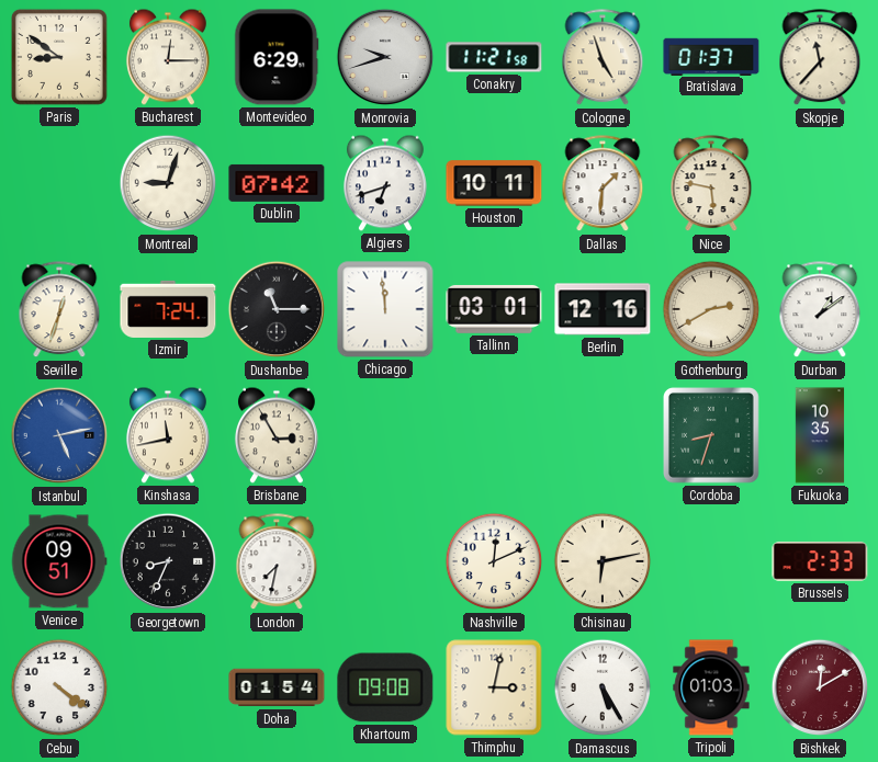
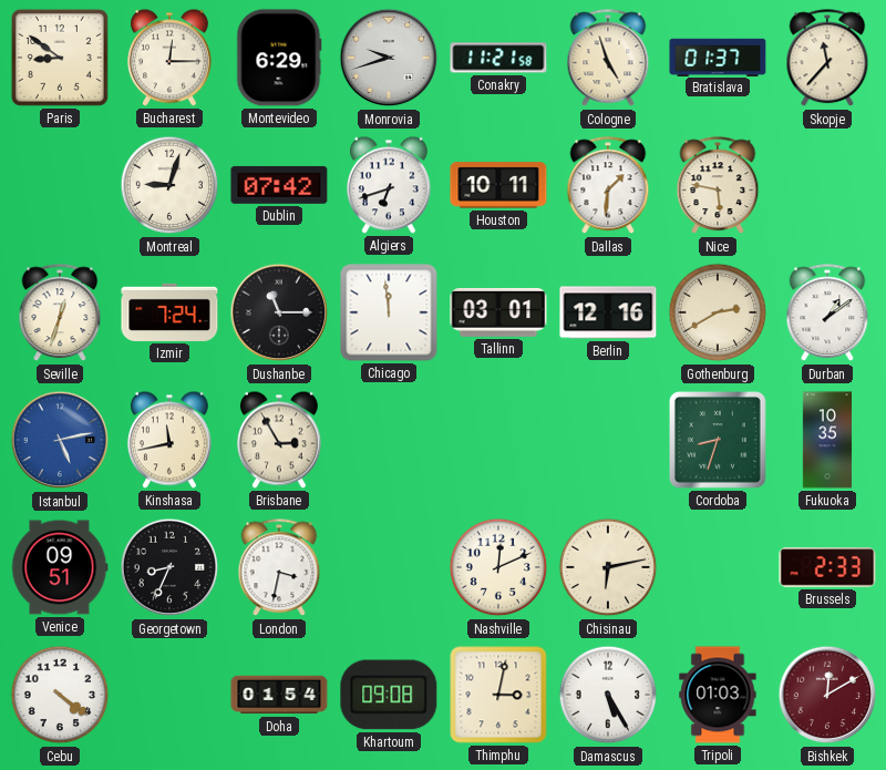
London: 7:32 -> 3:32
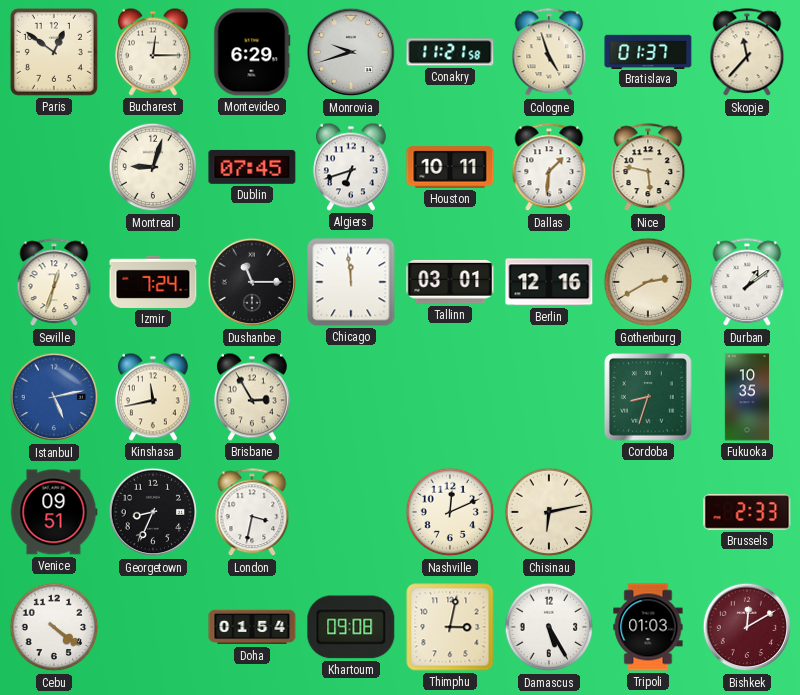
Paris: 8:51 -> 12:51
Dublin: 07:42 -> 07:45
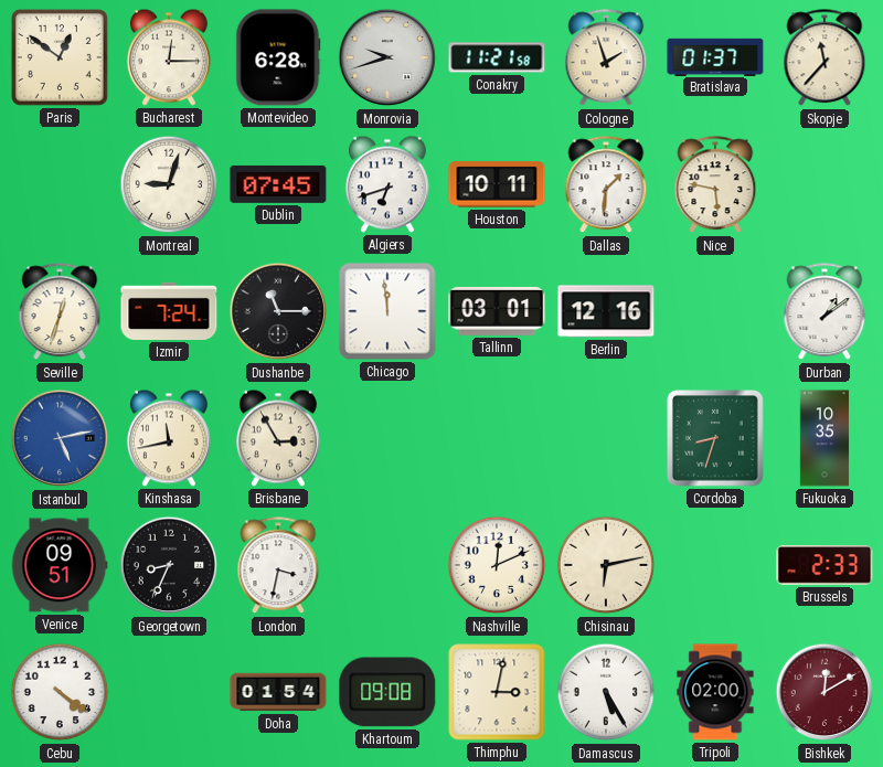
Montevideo: 6:29 -> 6:28
Cologne: 4:57 -> 1:57
Gothenburg: 2:40 -> none
Tripoli: 01:03 -> 02:00
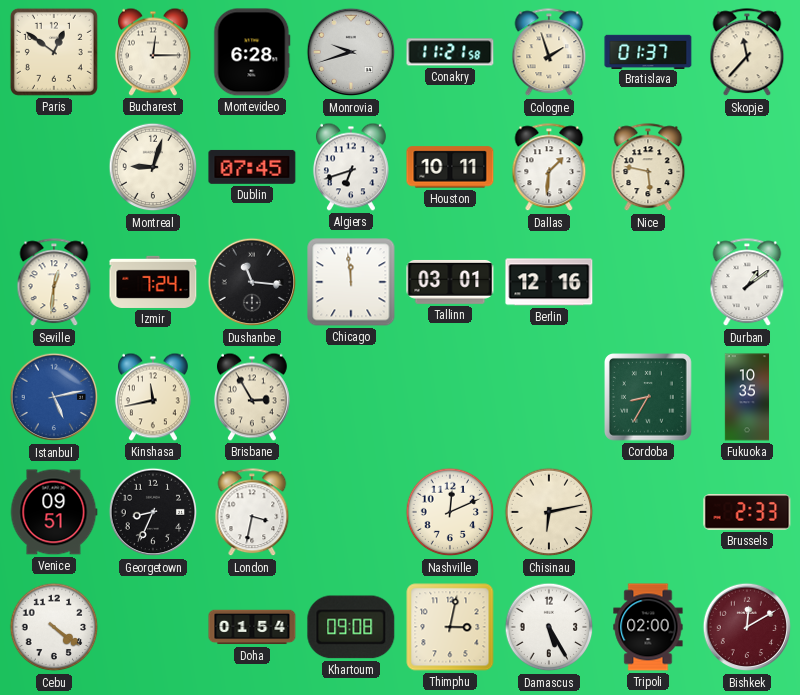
Seville: 12:33 -> 12:31
Dushanbe: 11:15 -> 11:16
Cordoba: 8:33 -> 8:35
